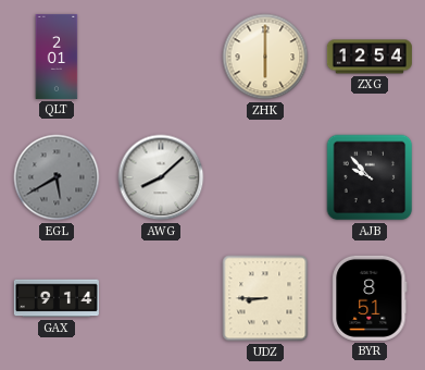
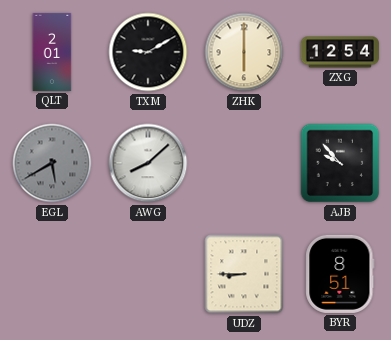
TXM: none -> 9:10
GAX: 9:14 -> none
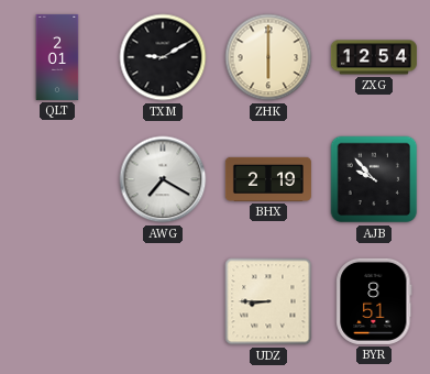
EGL: 5:40 -> none
AWG: 8:08 -> 7:20
BHX: none -> 2:19
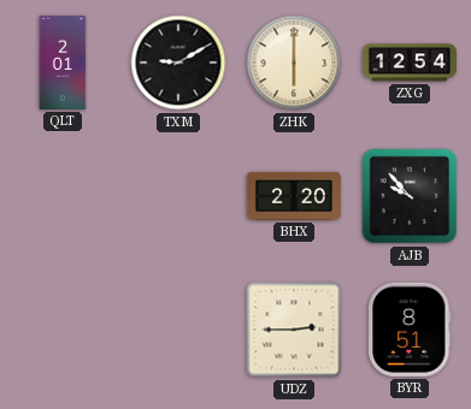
AWG: 7:20 -> none
BHX: 2:19 -> 2:20
UDZ: 8:45 -> 2:45
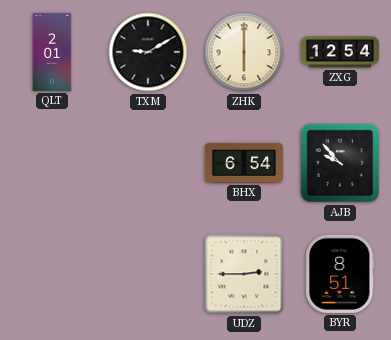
BHX: 2:20 -> 6:54
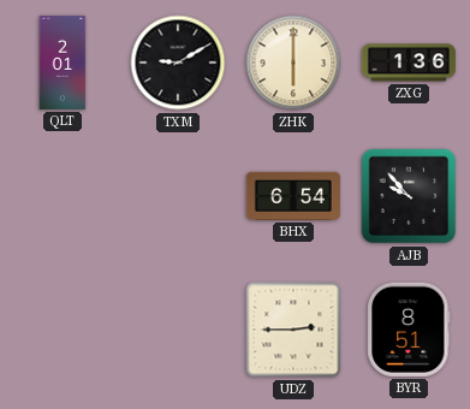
ZXG: 12:54 -> 1:36
